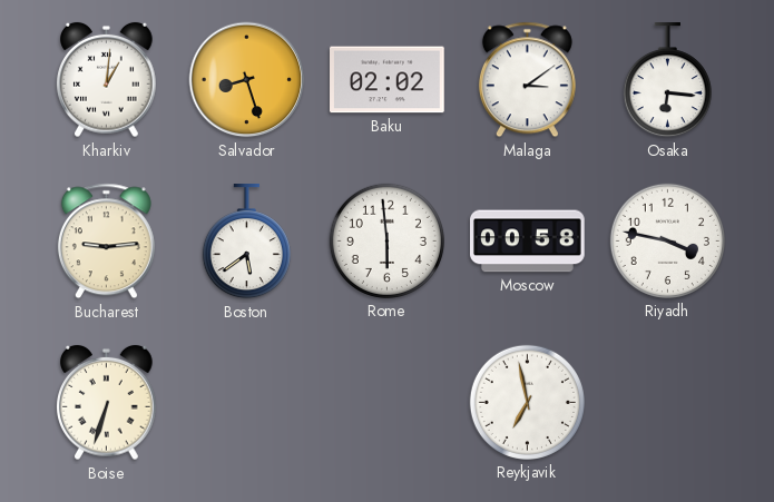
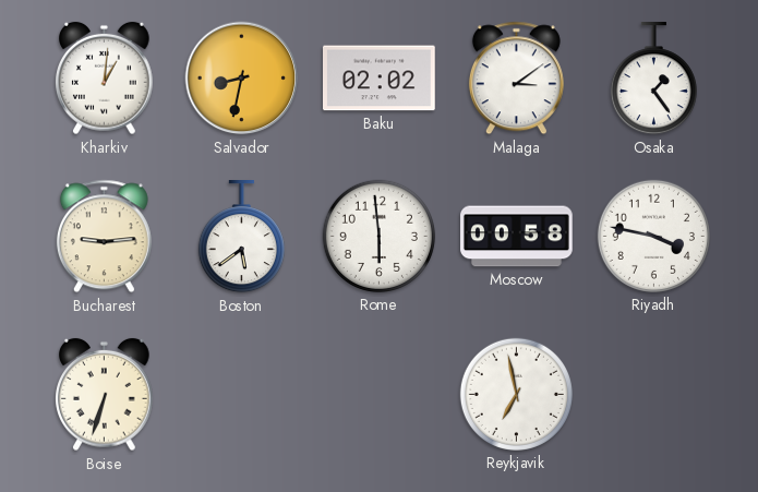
Salvador: 8:27 -> 8:32
Osaka: 6:16 -> 1:24
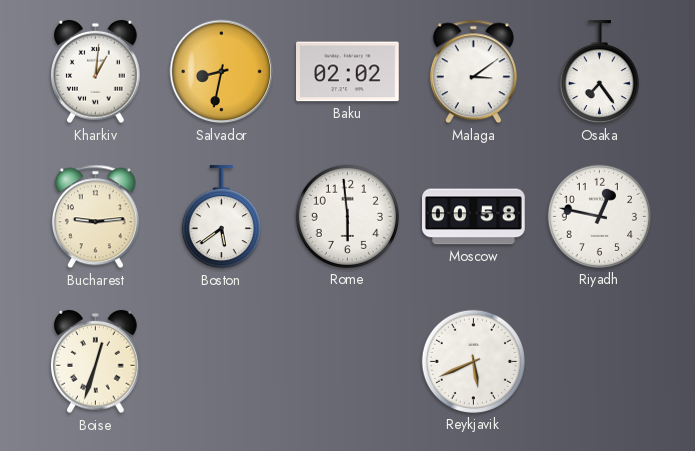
Osaka: 1:24 -> 7:24
Riyadh: 3:47 -> 12:47
Boise: 6:33 -> 12:33
Reykjavik: 6:58 -> 5:41
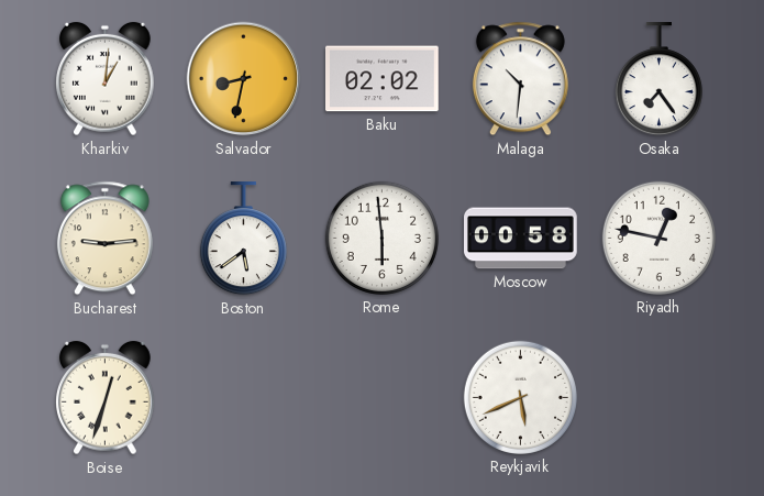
Malaga: 3:09 -> 10:31
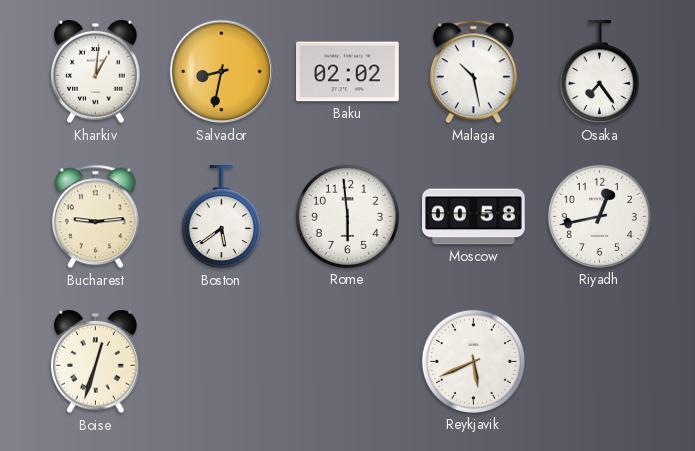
Malaga: 10:31 -> 10:28
Riyadh: 12:47 -> 12:43
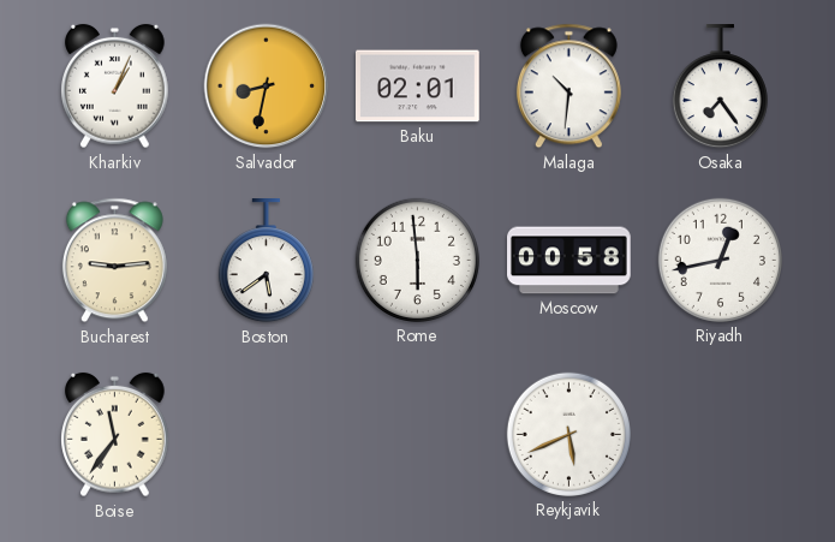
Kharkiv: 1:01 -> 1:04
Baku: 02:02 -> 02:01
Malaga: 10:28 -> 10:31
Boise: 12:33 -> 11:36
